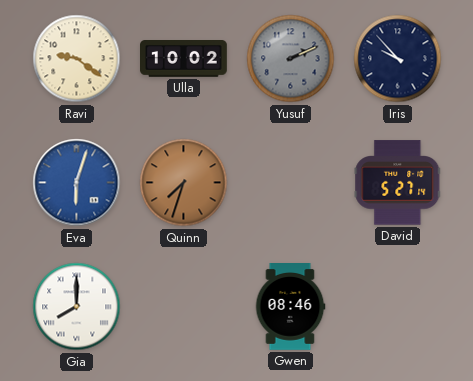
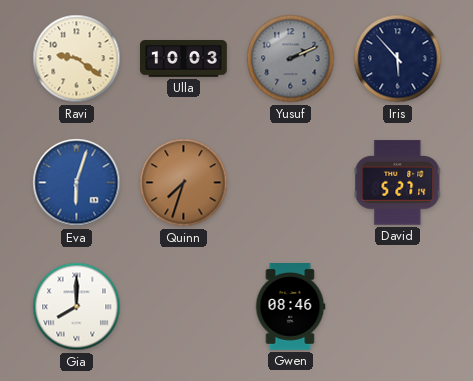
Ulla: 10:02 -> 10:03
Iris: 9:53 -> 5:53
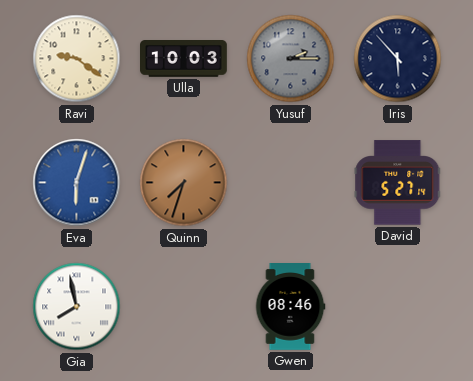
Yusuf: 2:11 -> 2:15
Gia: 8:00 -> 7:58
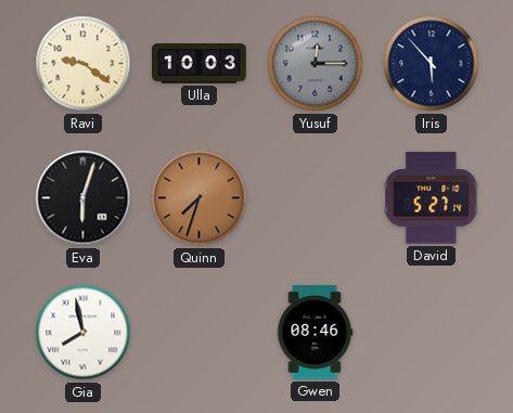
Yusuf: 2:15 -> 12:15
Eva dial: blue -> black
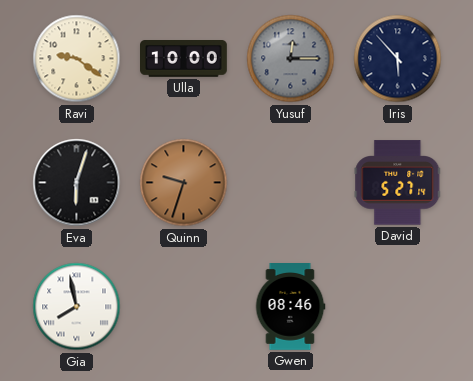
Ulla: 10:03 -> 10:00
Quinn: 7:33 -> 9:33
